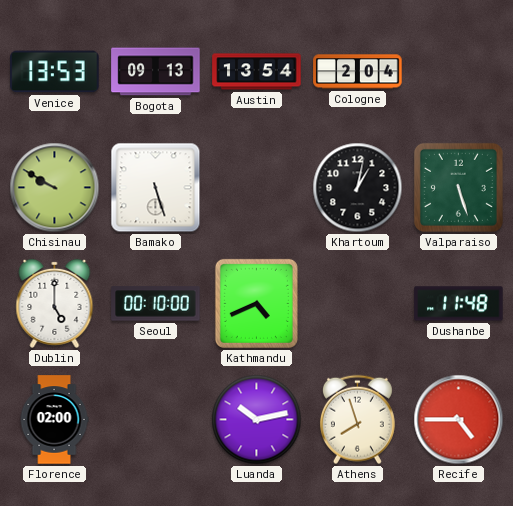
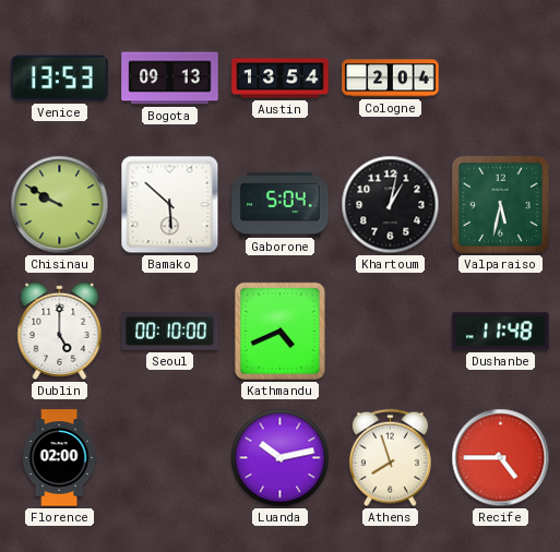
Bamako: 5:27 -> 5:52
Gaborone: none -> 5:04
Valparaiso: 5:27 -> 5:32
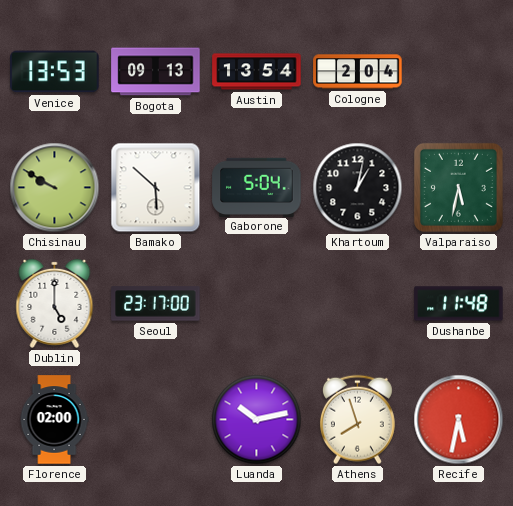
Seoul: 00:10 -> 23:17
Kathmandu: 4:41 -> none
Recife: 4:45 -> 5:32
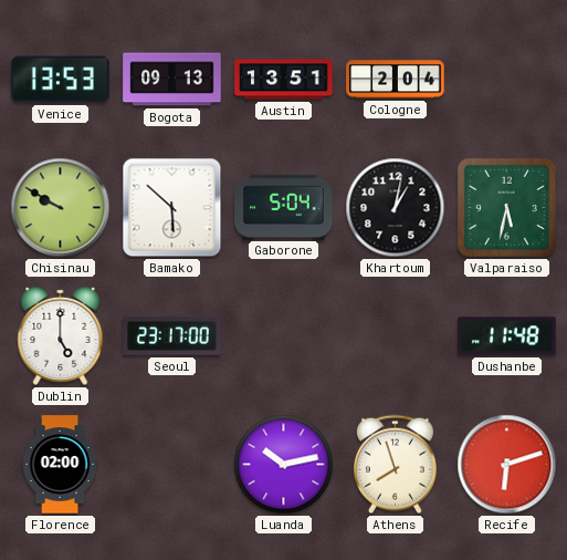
Austin: 13:54 -> 13:51
Recife: 5:32 -> 6:12
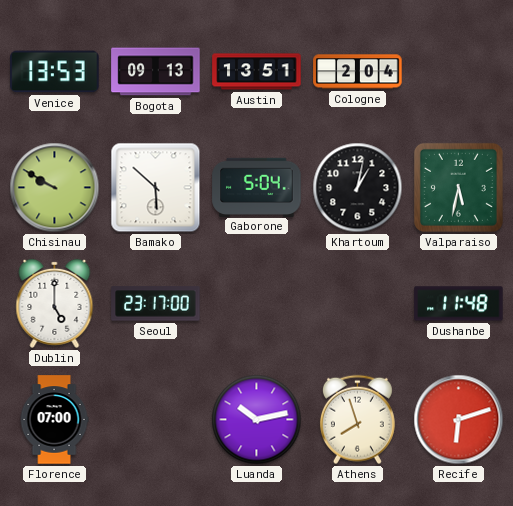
Florence: 02:00 -> 07:00
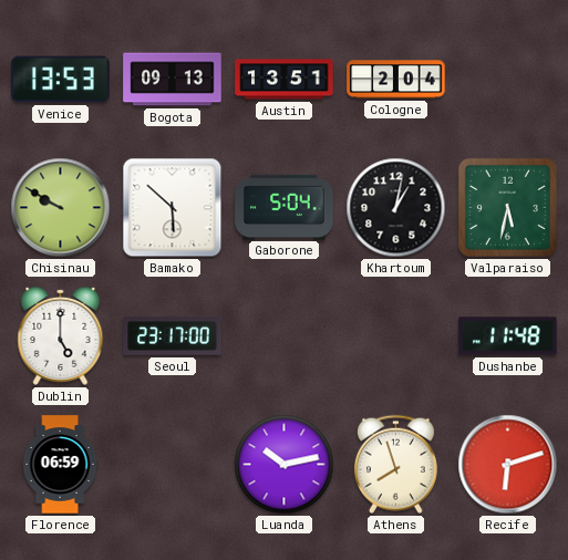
Florence: 07:00 -> 06:59
